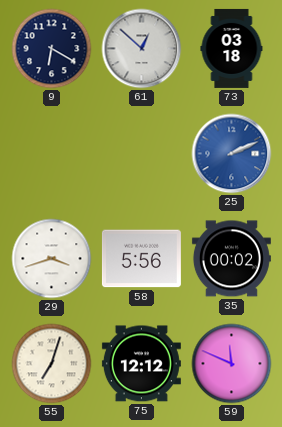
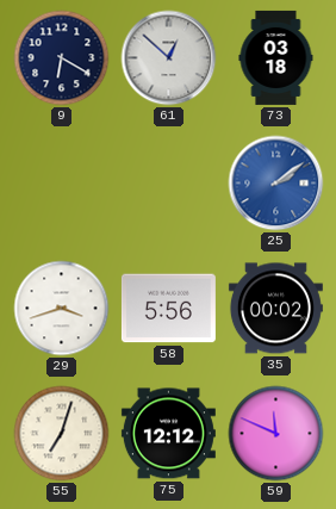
25: 2:11 -> 2:09
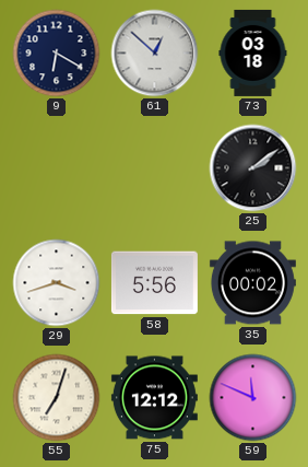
25 dial: blue -> black
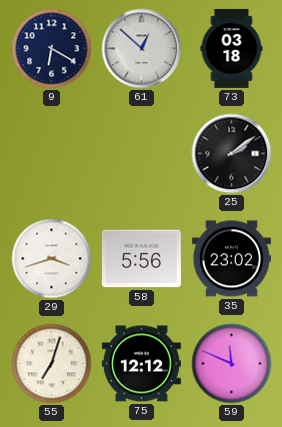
35: 00:02 -> 23:02
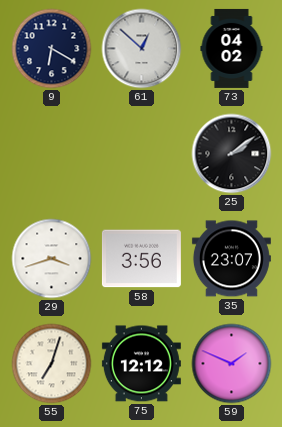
73: 03:18 -> 04:02
58: 5:56 -> 3:56
35: 23:02 -> 23:07
59: 11:49 -> 1:49
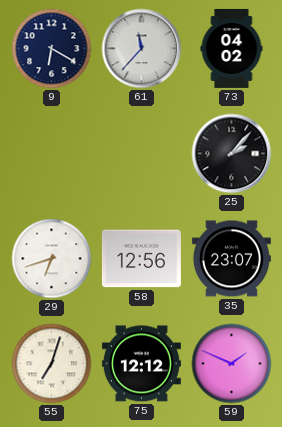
61: 12:52 -> 11:37
25: 2:09 -> 2:07
29: 3:42 -> 6:42
58: 3:56 -> 12:56
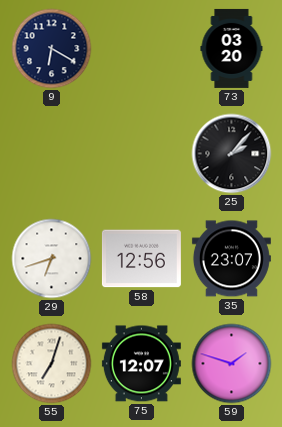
61: 11:37 -> none
73: 04:02 -> 03:20
75: 12:12 -> 12:07
59: 1:49 -> 1:48
